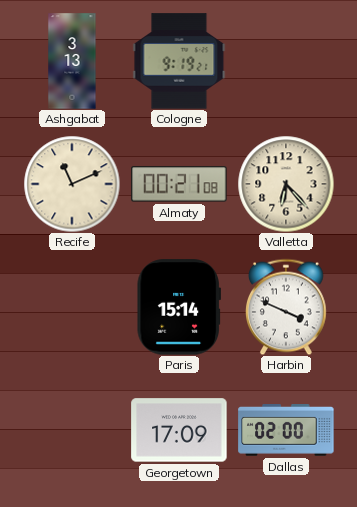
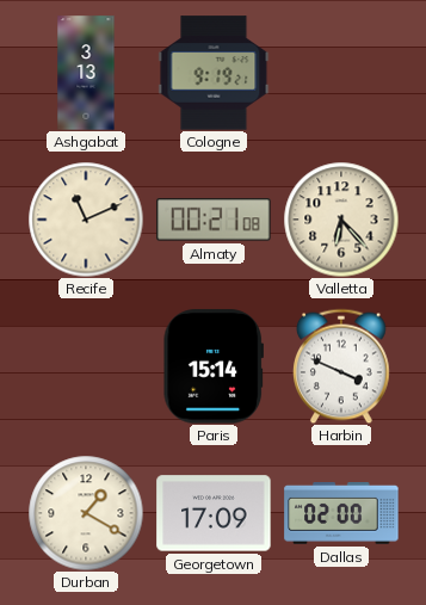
Durban: none -> 1:20
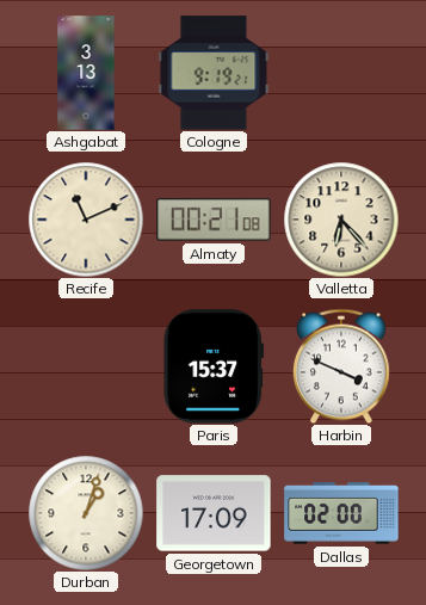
Paris: 15:14 -> 15:37
Durban: 1:20 -> 1:03
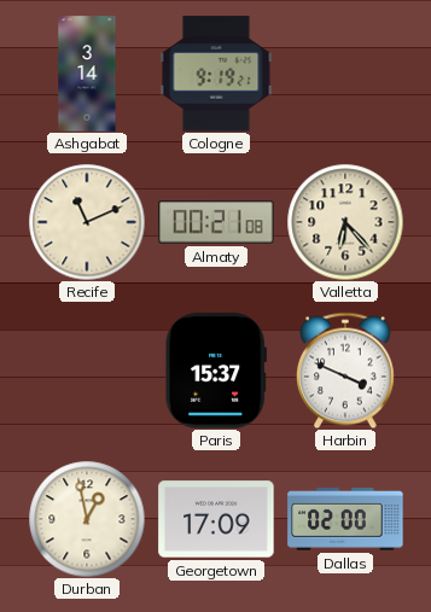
Ashgabat: 3:13 -> 3:14
Durban: 1:03 -> 12:58
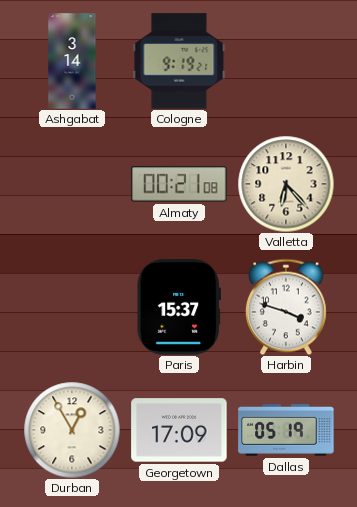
Recife: 11:11 -> none
Harbin: 3:49 -> 3:48
Durban: 12:58 -> 12:55
Dallas: 02:00 -> 05:19
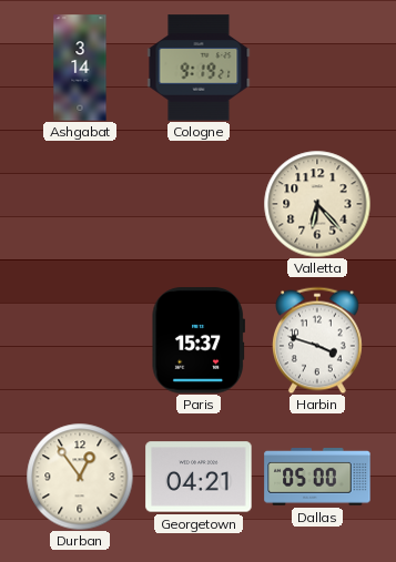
Almaty: 00:21 -> none
Durban: 12:55 -> 12:54
Georgetown: 17:09 -> 04:21
Dallas: 05:19 -> 05:00
